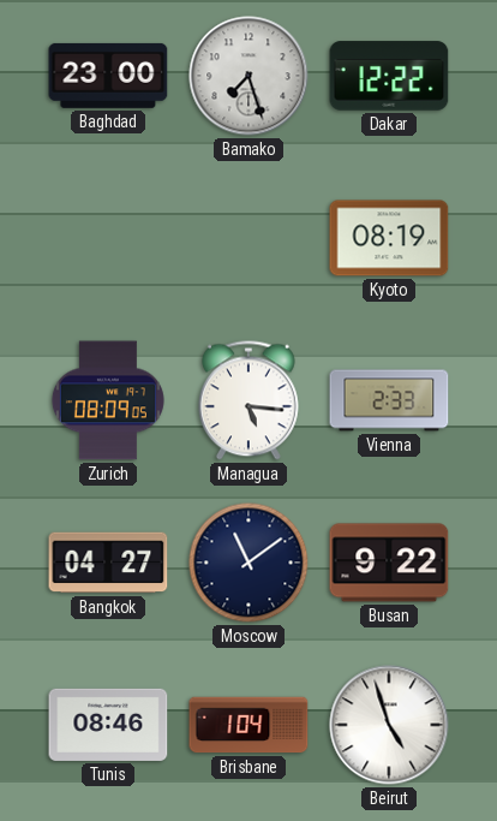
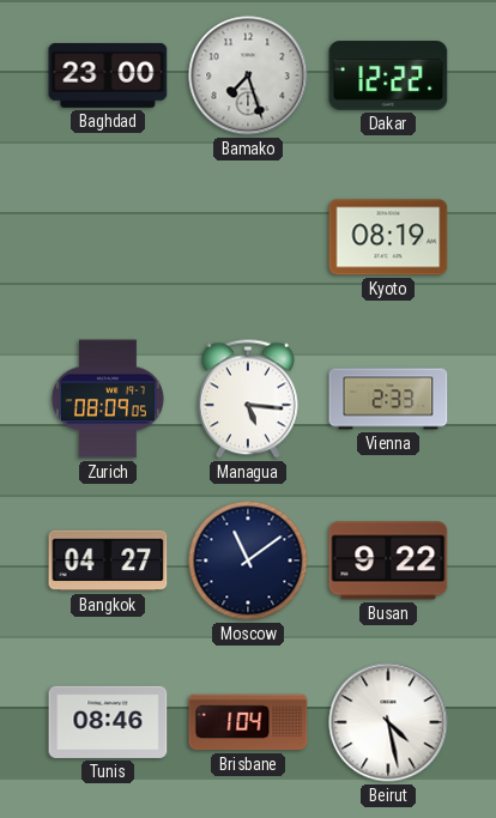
Beirut: 4:57 -> 4:28
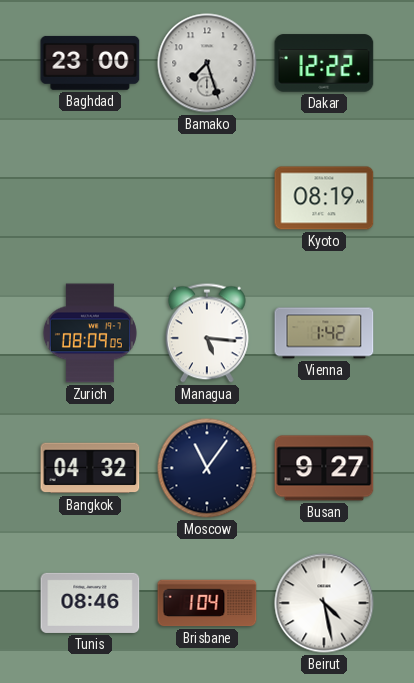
Vienna: 2:33 -> 1:42
Bangkok: 04:27 -> 04:32
Moscow: 11:09 -> 11:06
Busan: 9:22 -> 9:27
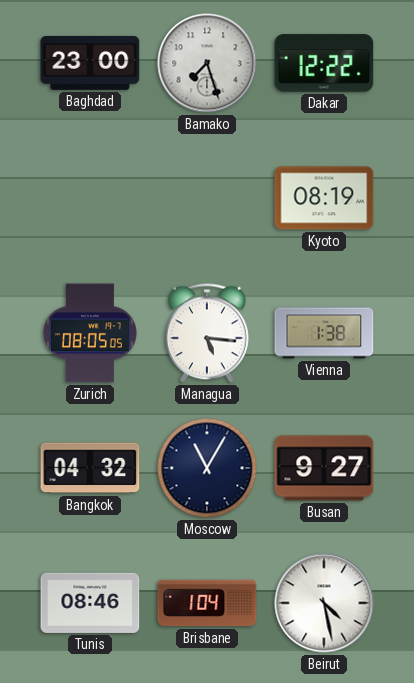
Zurich: 08:09 -> 08:05
Vienna: 1:42 -> 1:38
Moscow: 11:06 -> 11:05
